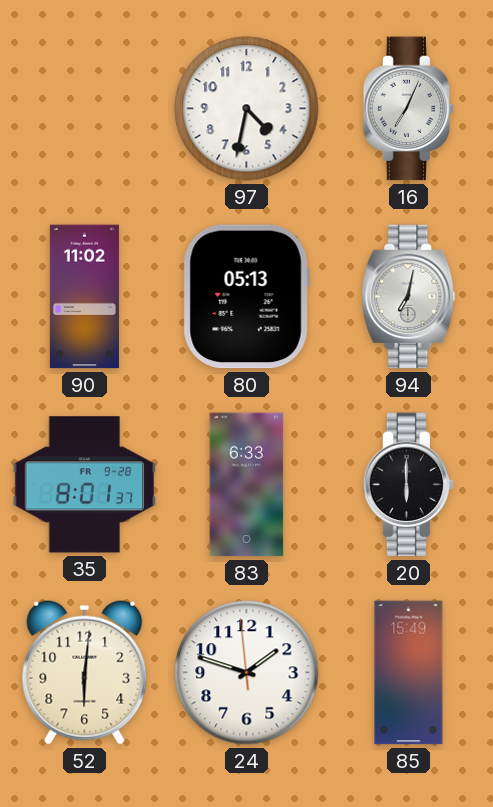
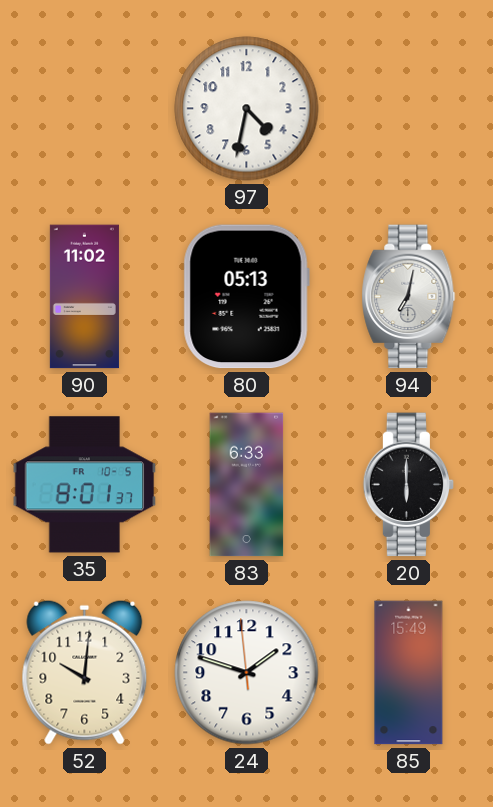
16: 7:04 -> none
35 date: FR 9-28 -> FR 10-5
52: 6:01 -> 10:01
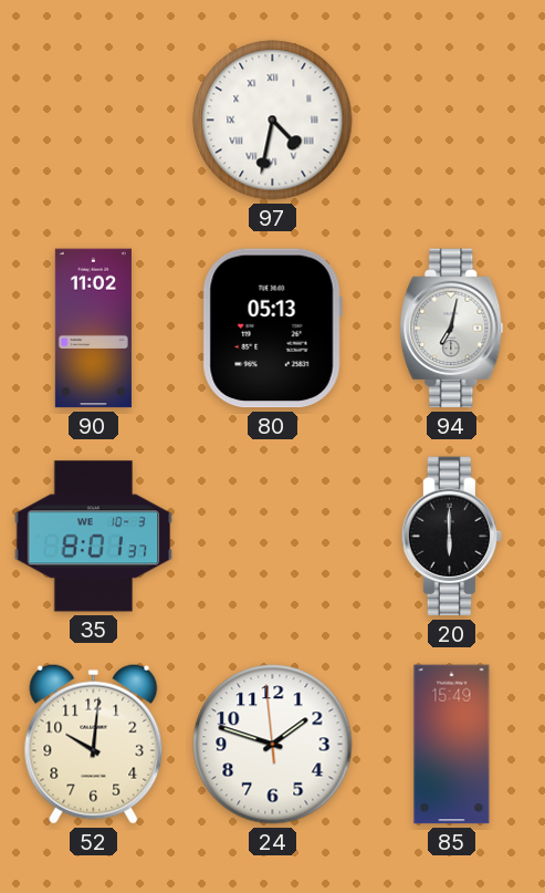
97 numerals: Arabic -> Roman
35 date: FR 10-5 -> WE 10-3
83: 6:33 -> none
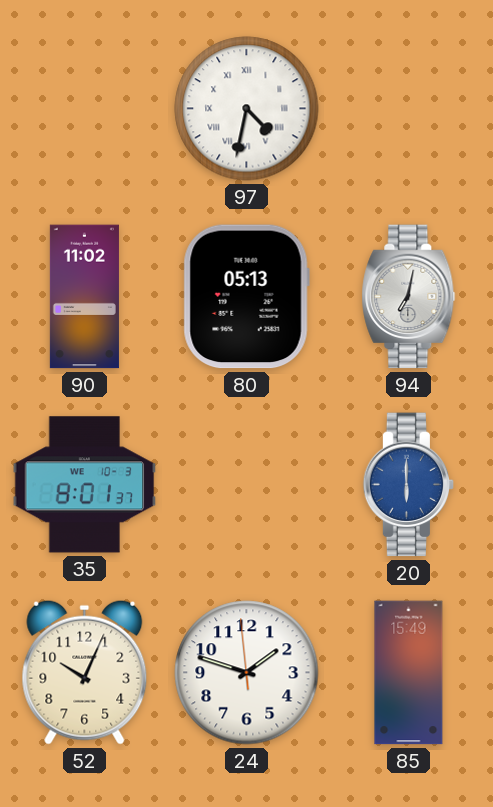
20 dial: black -> blue
52: 10:01 -> 10:04
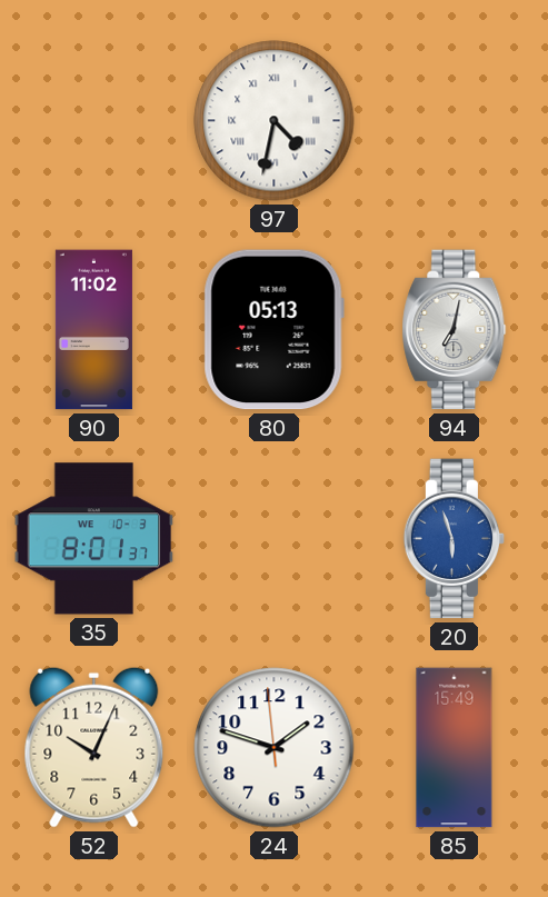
20: 6:00 -> 5:57
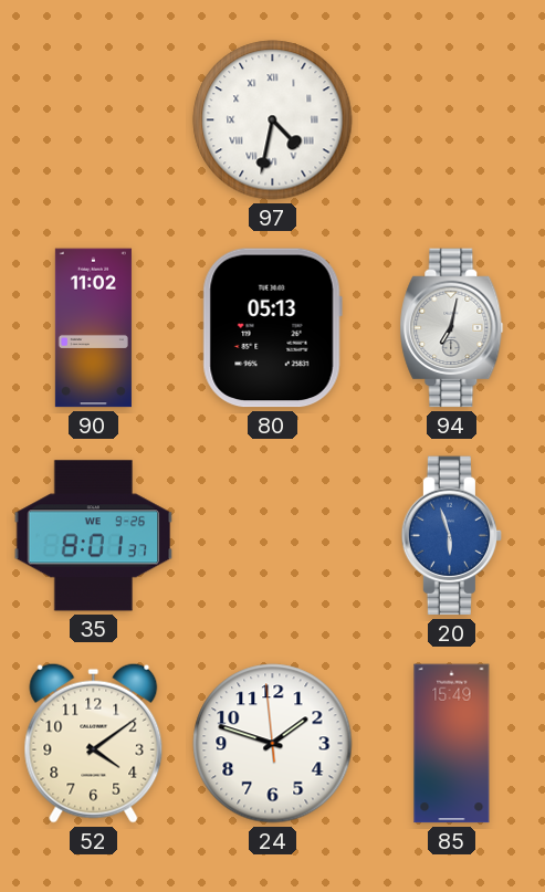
35 date: WE 10-3 -> WE 9-26
52: 10:04 -> 4:09
